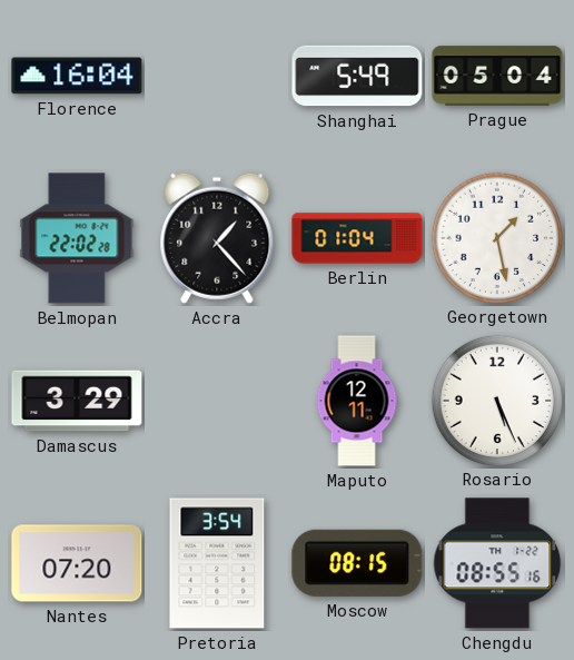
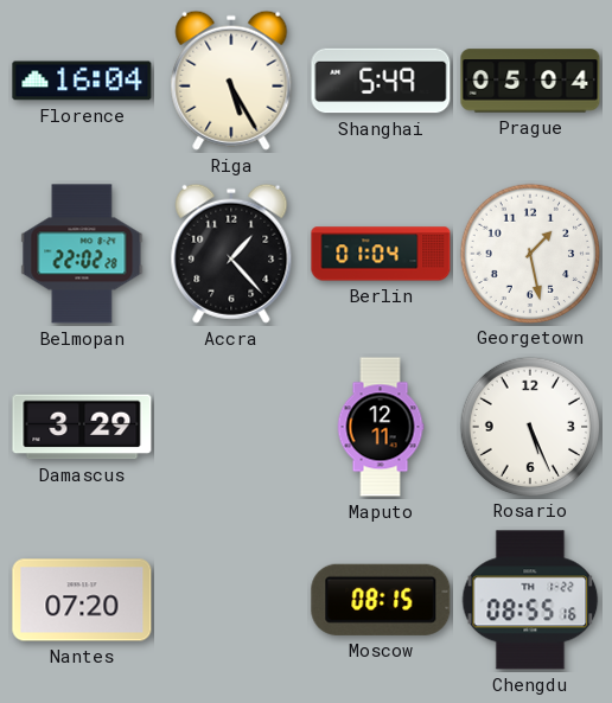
Riga: none -> 5:25
Pretoria: 3:54 -> none
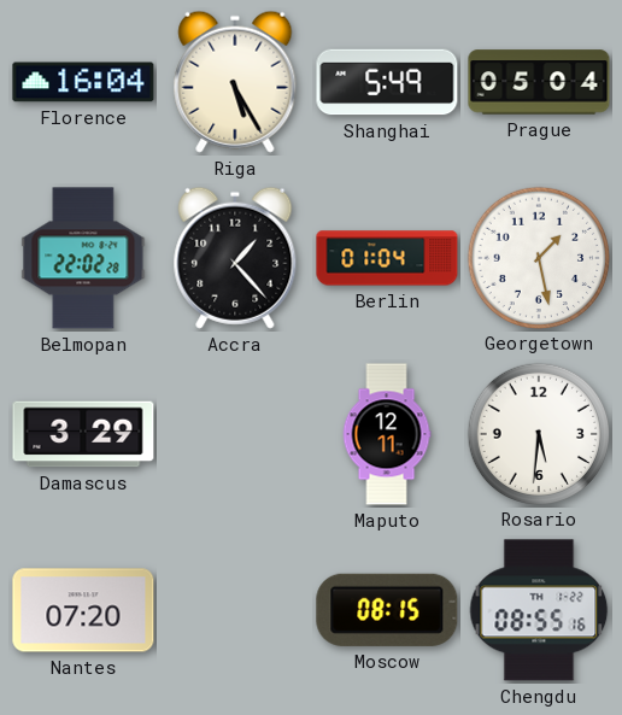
Rosario: 5:26 -> 5:31
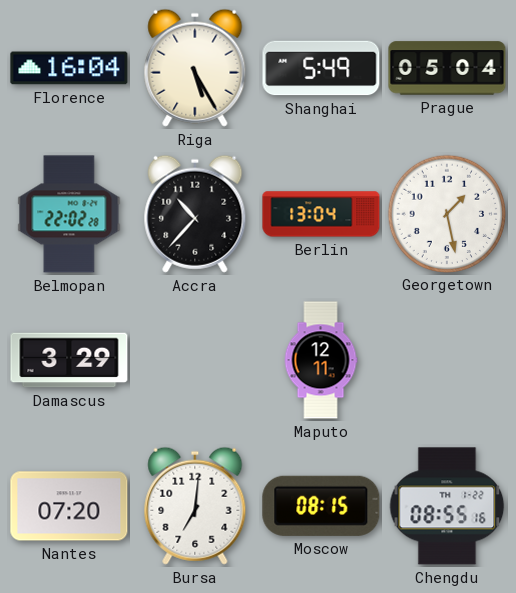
Accra: 1:23 -> 10:37
Berlin: 01:04 -> 13:04
Rosario: 5:31 -> none
Bursa: none -> 7:01
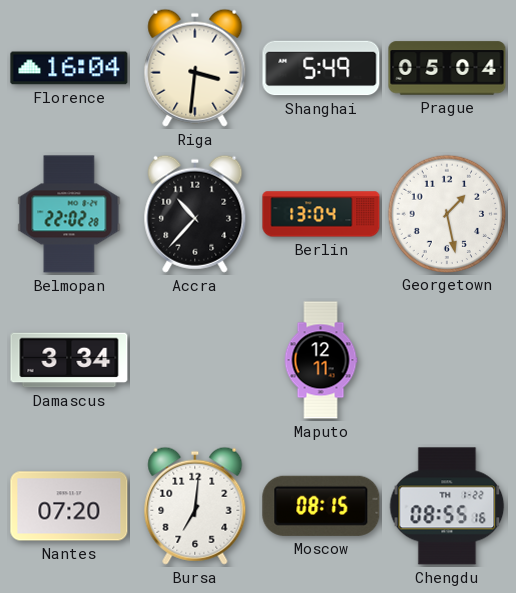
Riga: 5:25 -> 3:31
Damascus: 3:29 -> 3:34
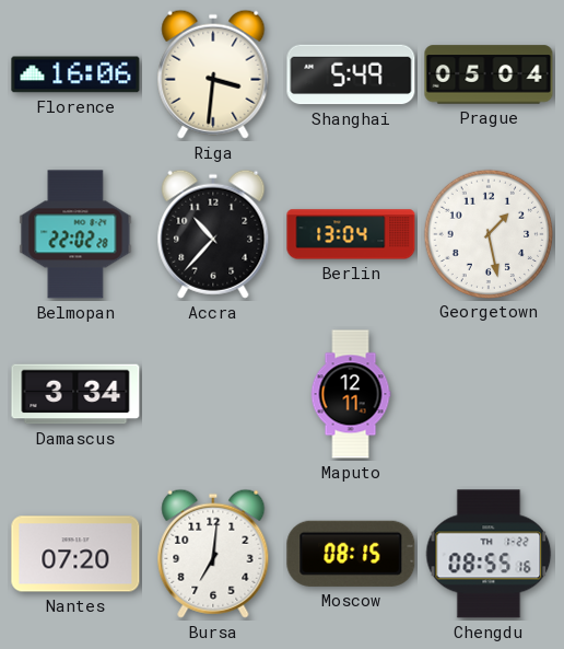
Florence: 16:04 -> 16:06
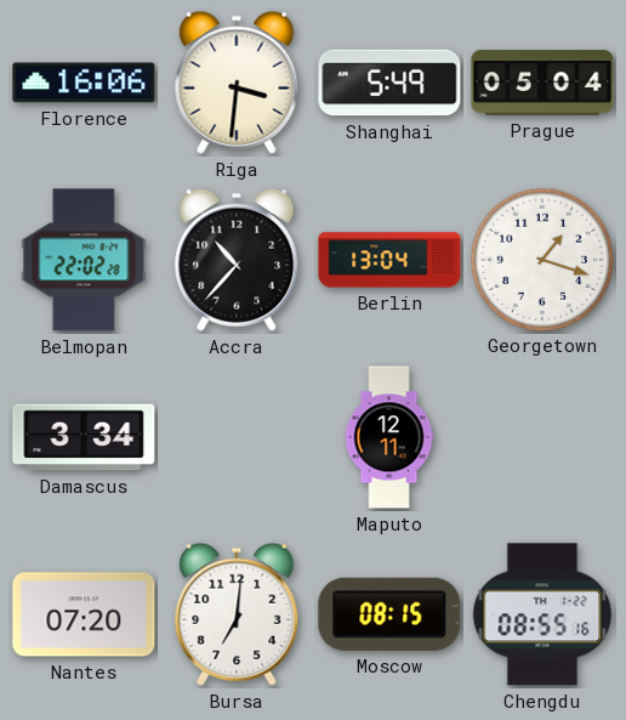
Georgetown: 1:28 -> 1:18
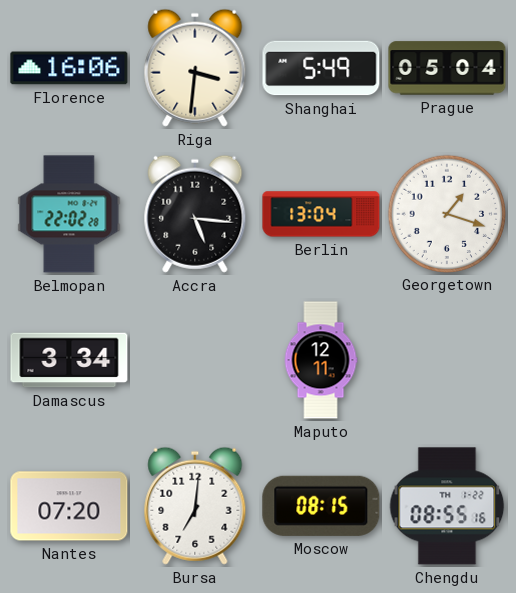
Accra: 10:37 -> 5:16
